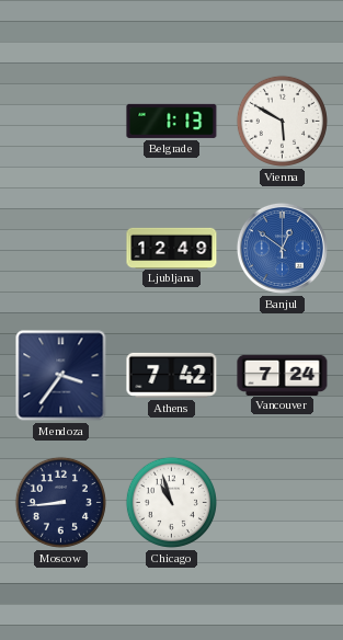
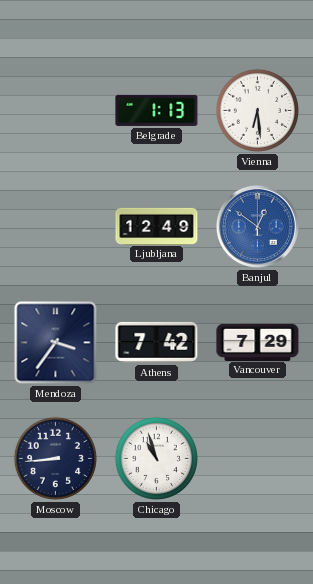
Vienna: 5:50 -> 6:29
Vancouver: 7:24 -> 7:29
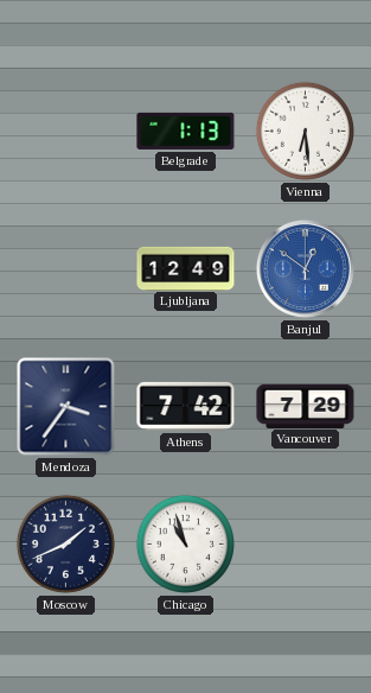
Moscow: 8:44 -> 1:41
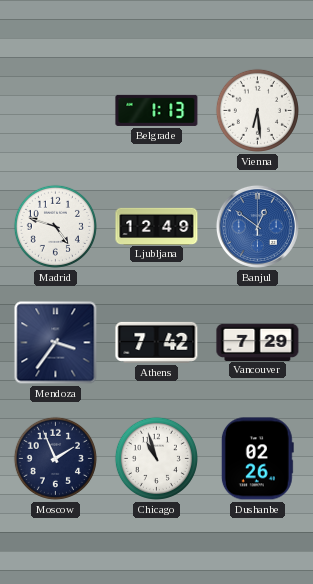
Madrid: none -> 4:48
Moscow: 1:41 -> 1:56
Dushanbe: none -> 02:26
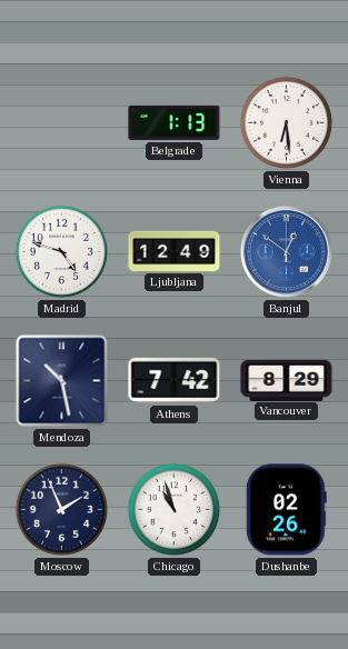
Mendoza: 3:36 -> 10:28
Vancouver: 7:29 -> 8:29
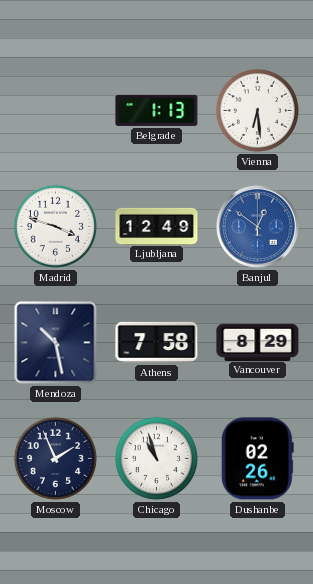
Madrid: 4:48 -> 3:48
Athens: 7:42 -> 7:58
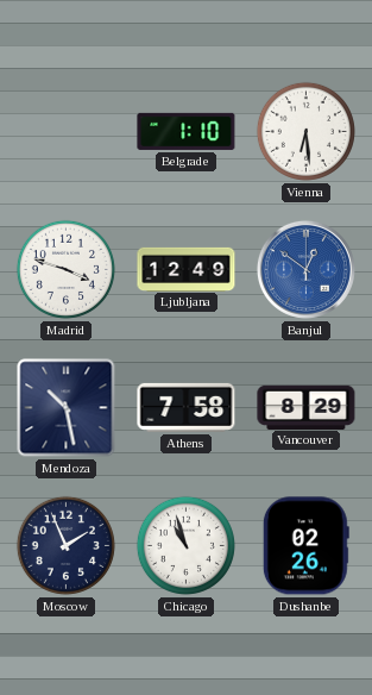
Belgrade: 1:13 -> 1:10
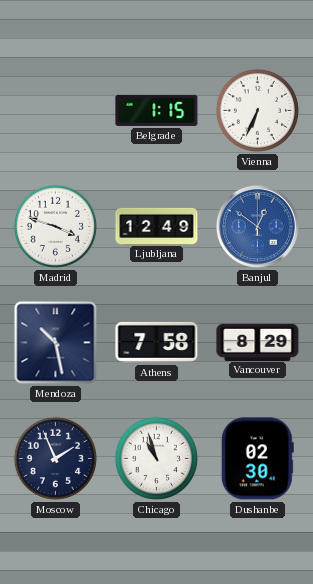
Belgrade: 1:10 -> 1:15
Vienna: 6:29 -> 6:34
Dushanbe: 02:26 -> 02:30
